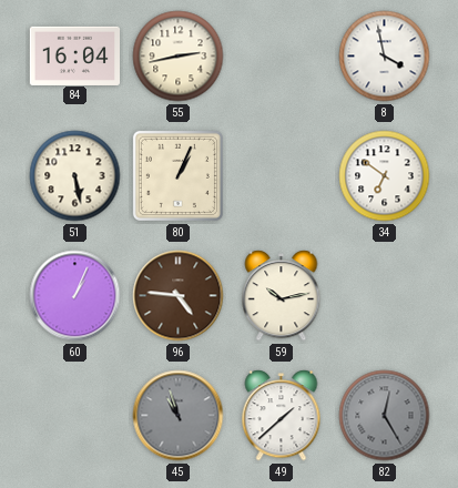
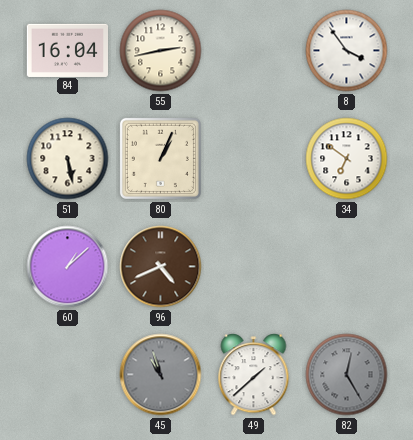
8: 3:58 -> 3:54
60: 1:04 -> 1:08
96: 4:46 -> 4:41
59: 10:13 -> none
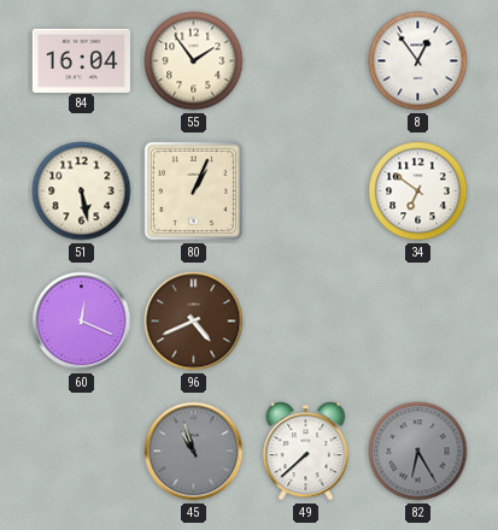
55: 2:43 -> 1:54
8: 3:54 -> 12:54
60: 1:08 -> 12:19
49: 1:38 -> 7:38
82: 12:25 -> 6:25
